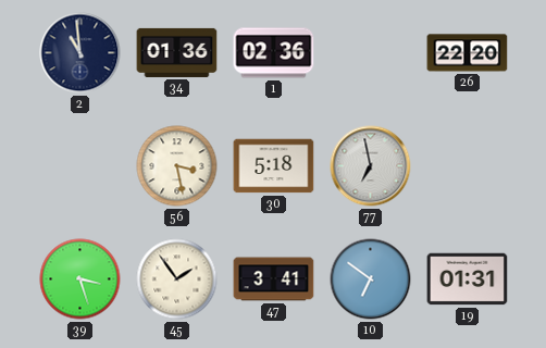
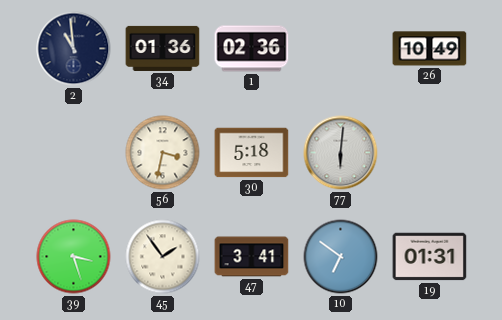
26: 22:20 -> 10:49
56: 3:28 -> 3:32
77: 6:58 -> 6:01
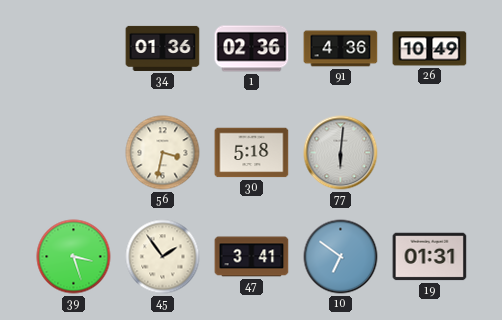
2: 10:59 -> none
91: none -> 4:36
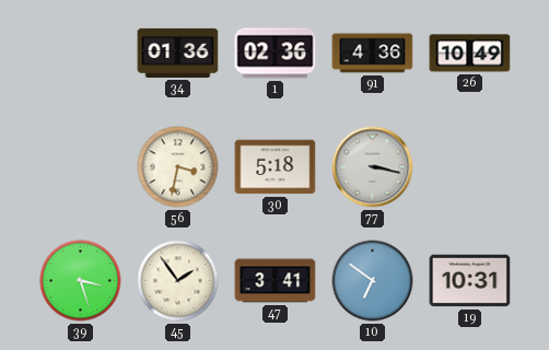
77: 6:01 -> 3:17
19: 01:31 -> 10:31
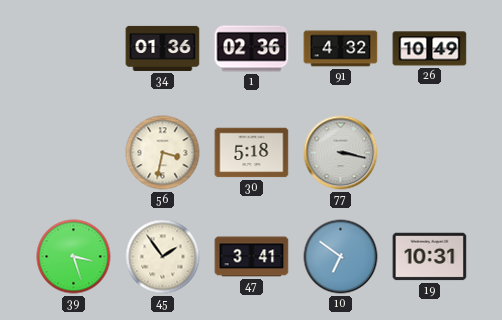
91: 4:36 -> 4:32
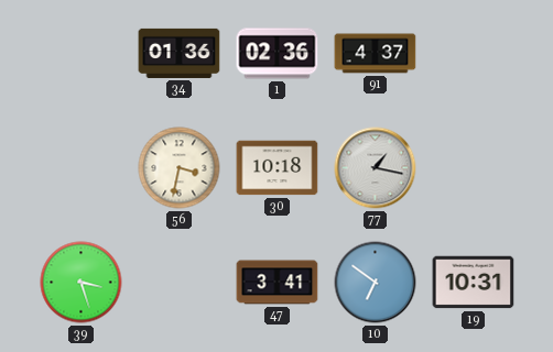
91: 4:32 -> 4:37
26: 10:49 -> none
30: 5:18 -> 10:18
77: 3:17 -> 1:17
45: 1:54 -> none
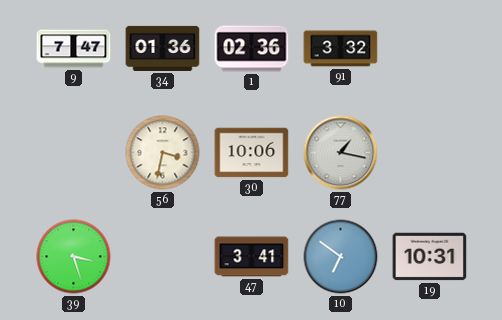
9: none -> 7:47
91: 4:37 -> 3:32
30: 10:18 -> 10:06
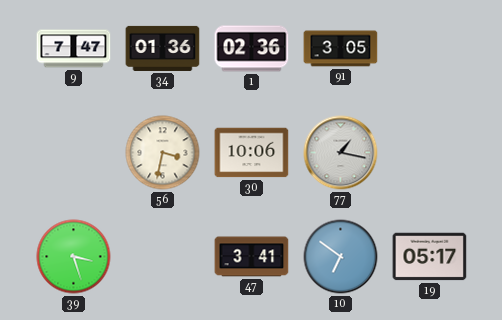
91: 3:32 -> 3:05
19: 10:31 -> 05:17
